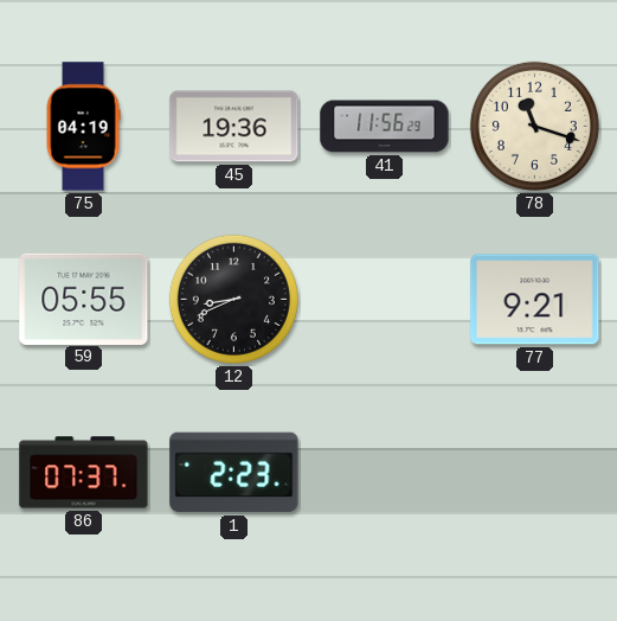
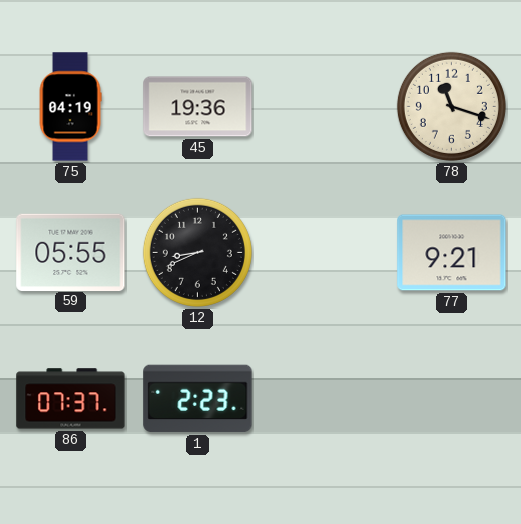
41: 11:56 -> none
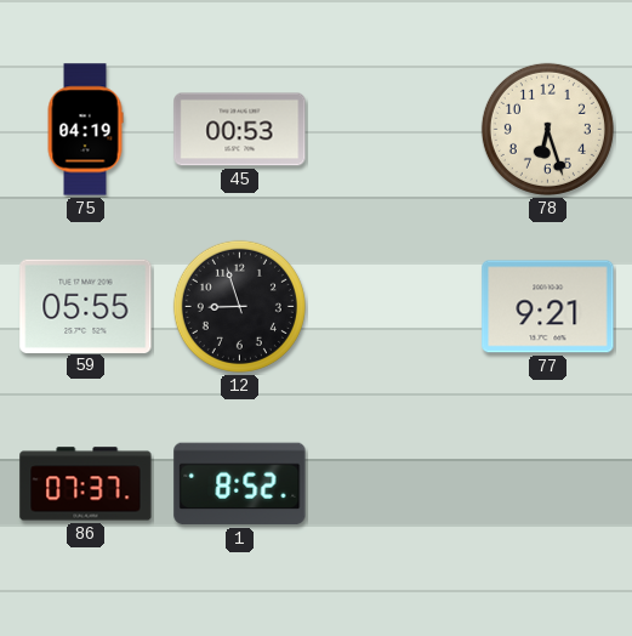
45: 19:36 -> 00:53
78: 11:18 -> 6:27
12: 8:41 -> 8:57
1: 2:23 -> 8:52
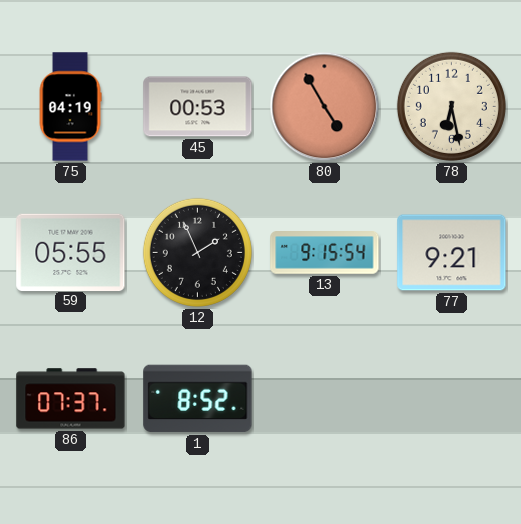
80: none -> 4:55
78: 6:27 -> 6:28
12: 8:57 -> 1:56
13: none -> 9:15
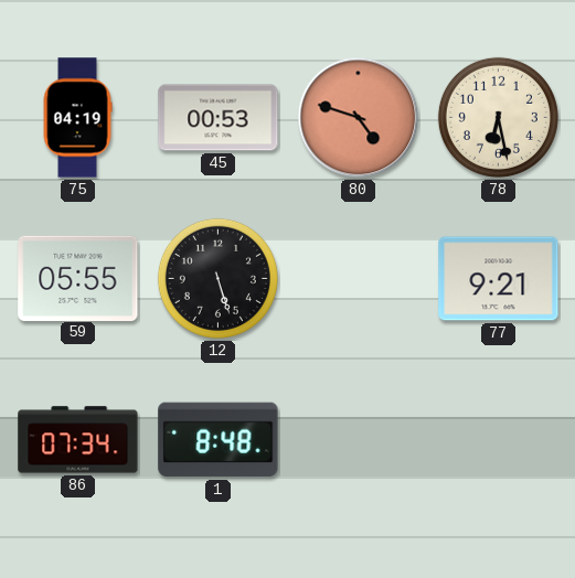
80: 4:55 -> 4:48
12: 1:56 -> 5:27
13: 9:15 -> none
86: 07:37 -> 07:34
1: 8:52 -> 8:48
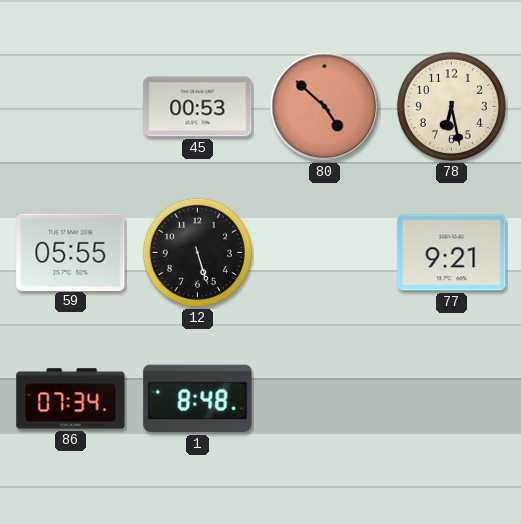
75: 04:19 -> none
80: 4:48 -> 4:52
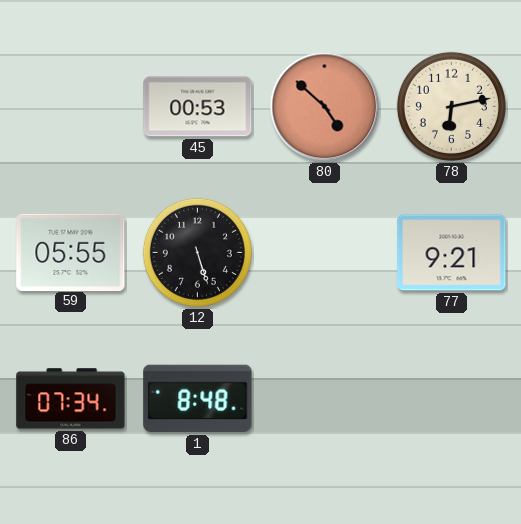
78: 6:28 -> 6:13
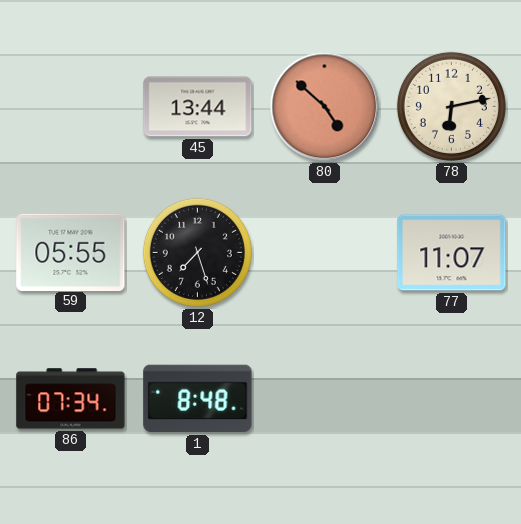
45: 00:53 -> 13:44
12: 5:27 -> 7:27
77: 9:21 -> 11:07
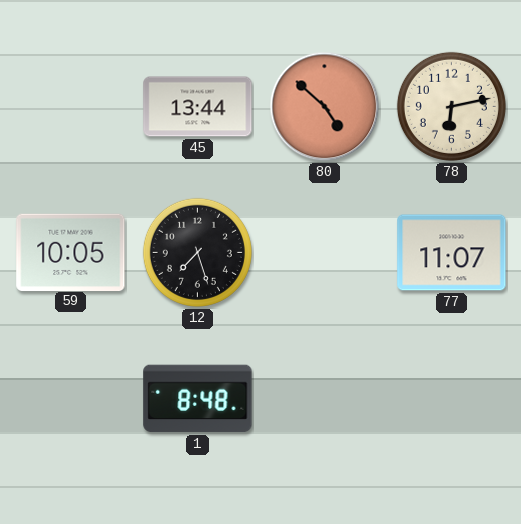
59: 05:55 -> 10:05
86: 07:34 -> none
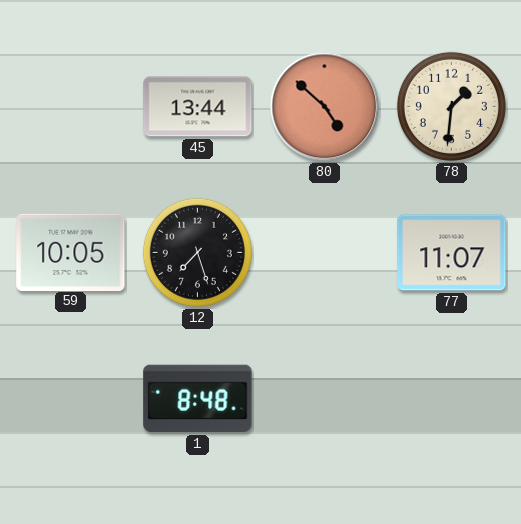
78: 6:13 -> 1:31
